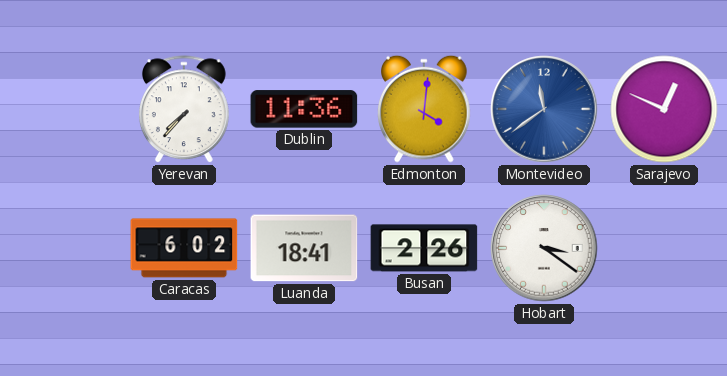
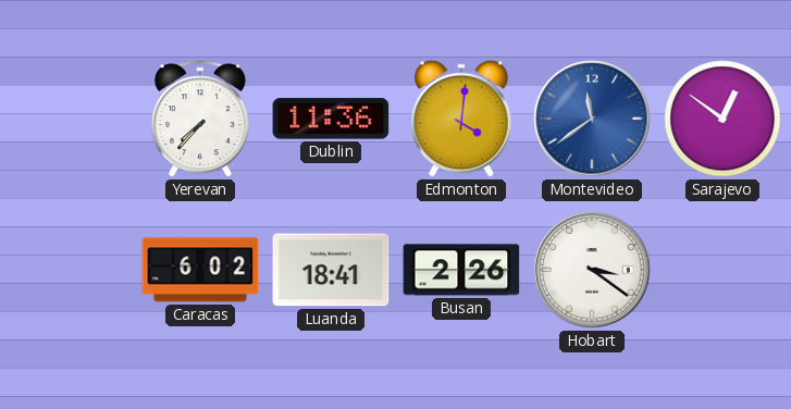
Sarajevo: 12:49 -> 12:51
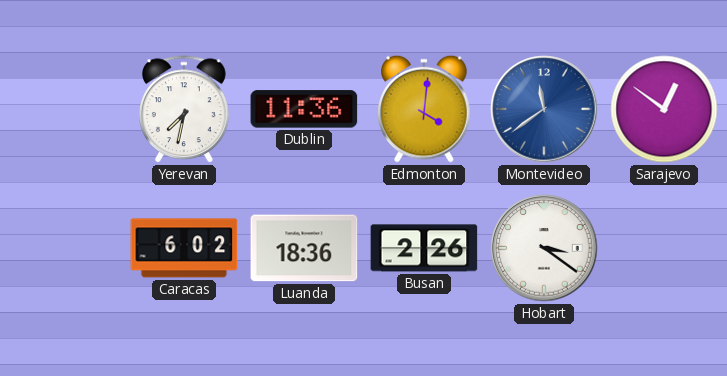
Yerevan: 7:37 -> 7:32
Luanda: 18:41 -> 18:36
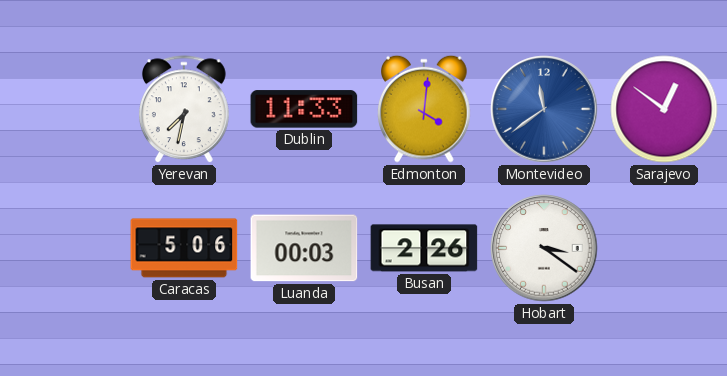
Dublin: 11:36 -> 11:33
Caracas: 6:02 -> 5:06
Luanda: 18:36 -> 00:03
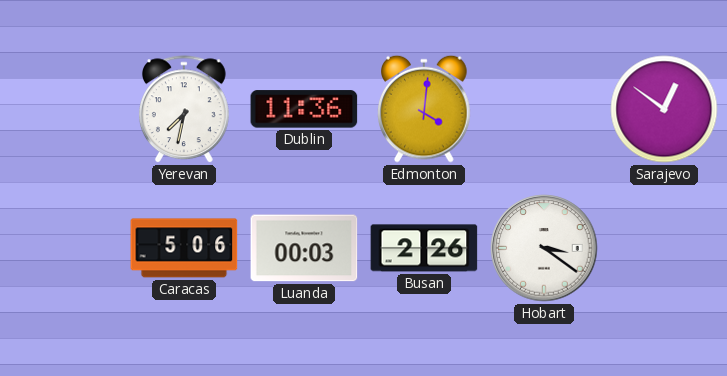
Dublin: 11:33 -> 11:36
Montevideo: 11:39 -> none
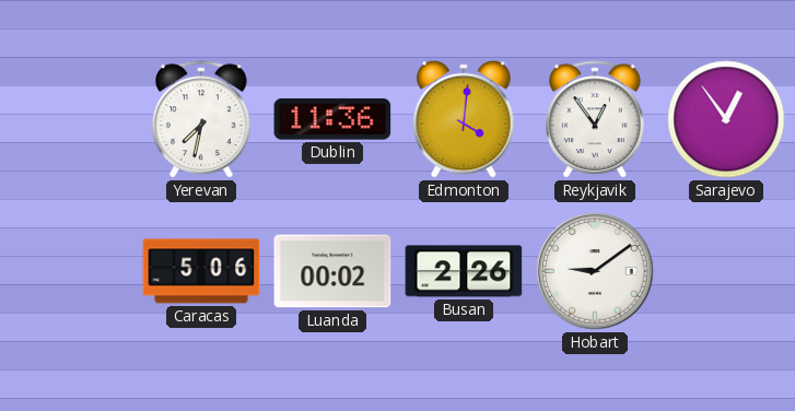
Reykjavik: none -> 12:54
Sarajevo: 12:51 -> 12:54
Luanda: 00:03 -> 00:02
Hobart: 3:21 -> 9:09
